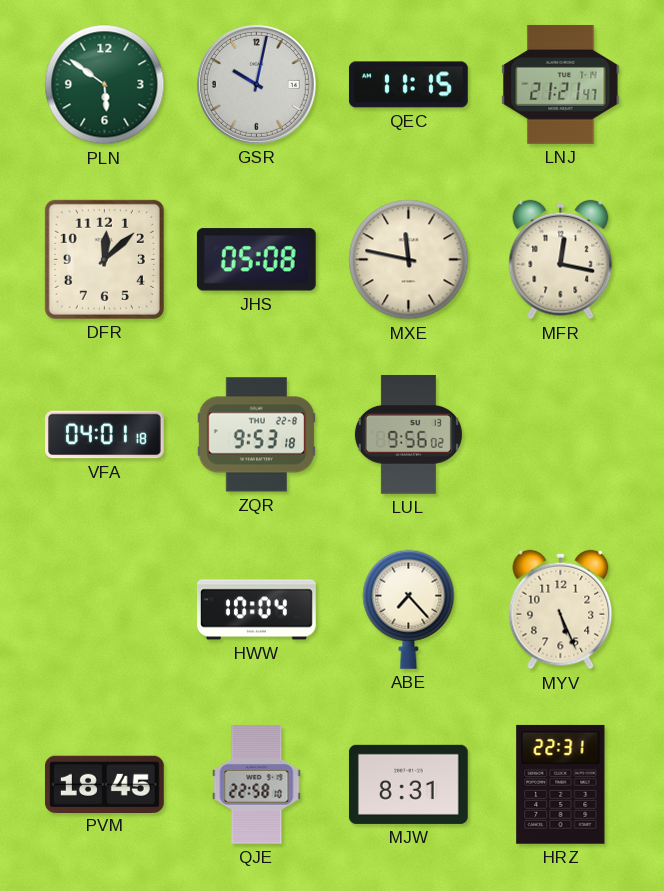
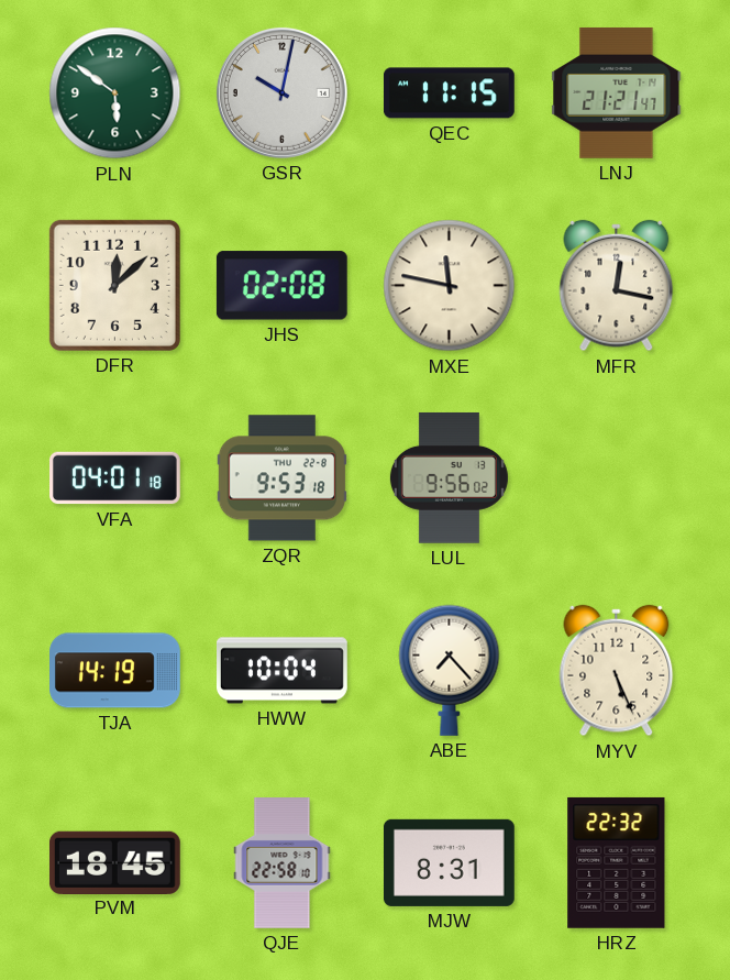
JHS: 05:08 -> 02:08
TJA: none -> 14:19
HRZ: 22:31 -> 22:32
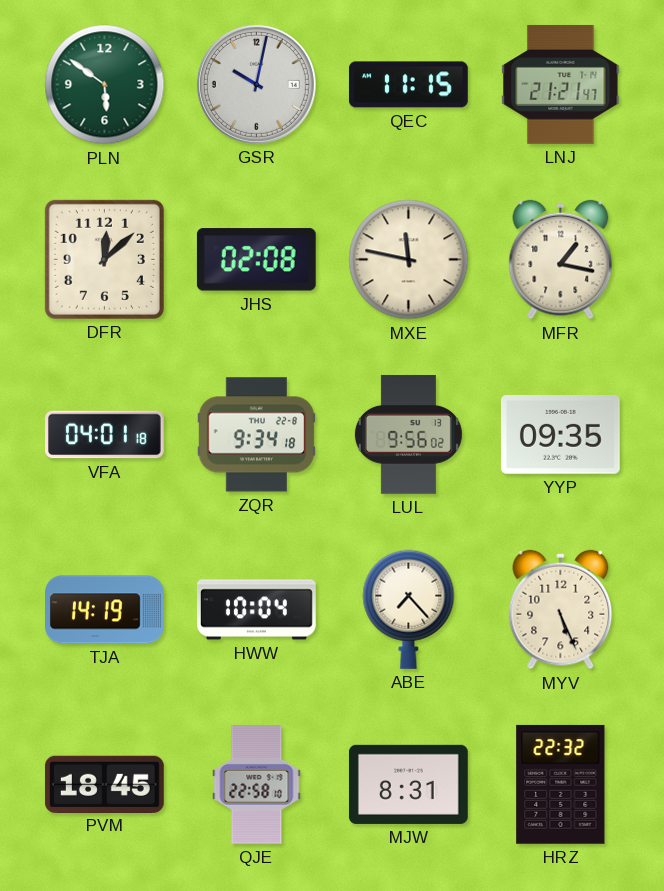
MFR: 12:17 -> 1:17
ZQR: 9:53 -> 9:34
YYP: none -> 09:35
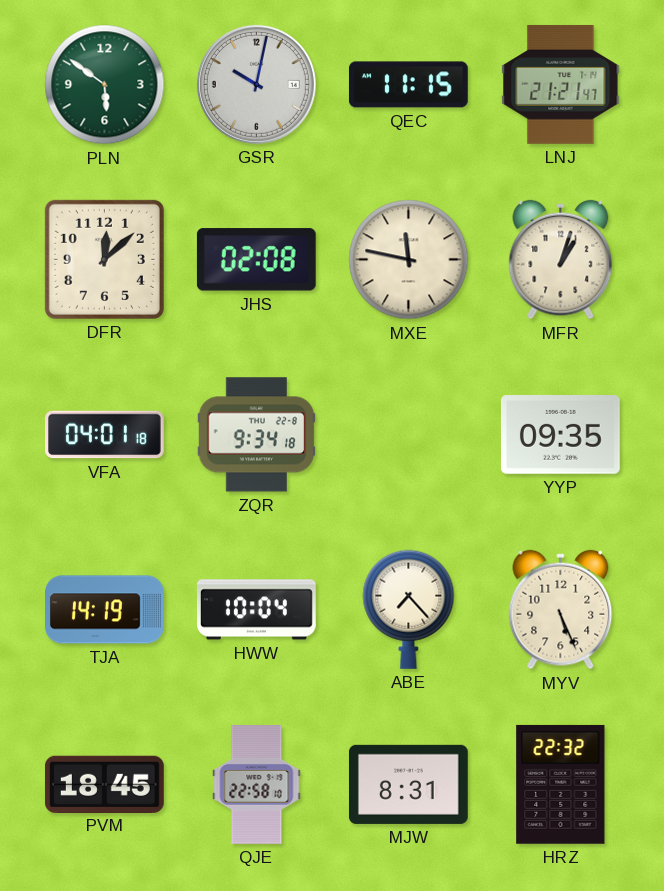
MFR: 1:17 -> 1:03
LUL: 9:56 -> none
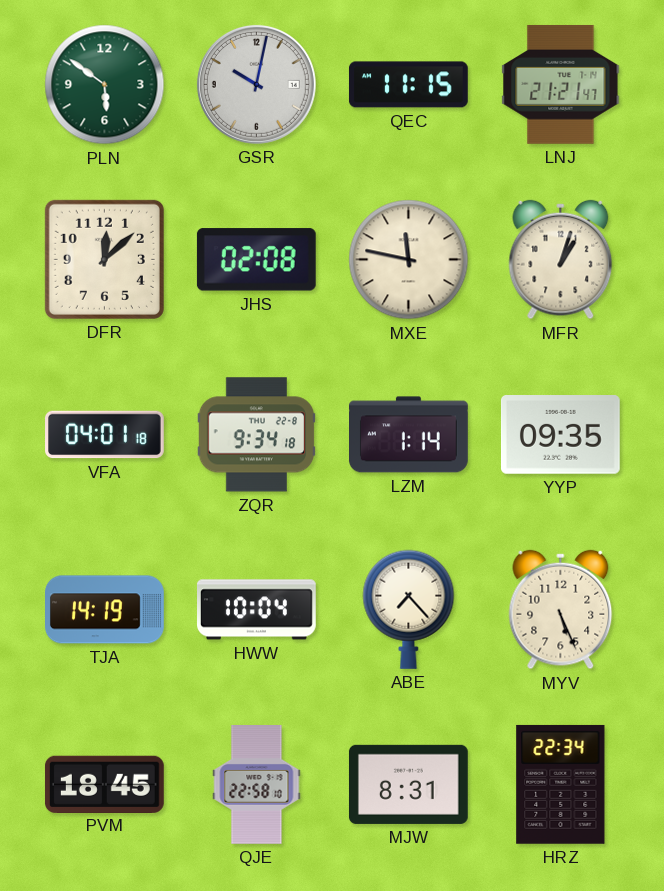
LZM: none -> 1:14
HRZ: 22:32 -> 22:34
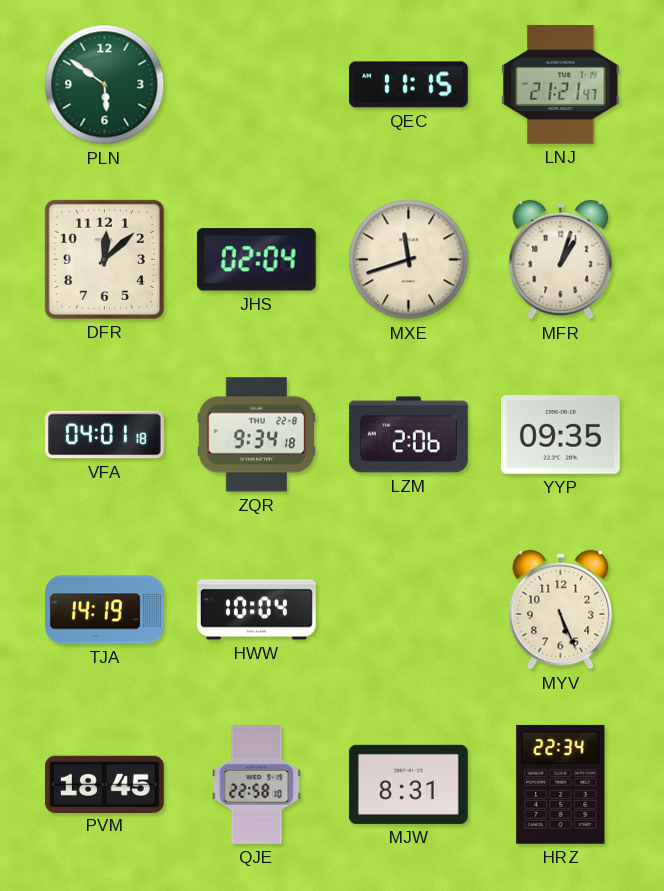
GSR: 10:02 -> none
JHS: 02:08 -> 02:04
MXE: 11:47 -> 11:42
LZM: 1:14 -> 2:06
ABE: 7:23 -> none
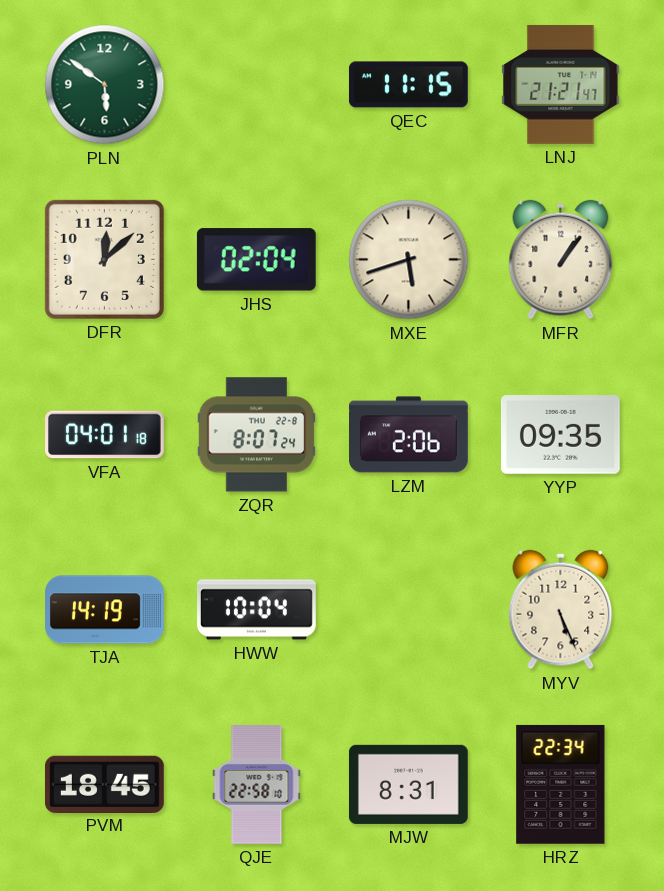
MXE: 11:42 -> 5:42
MFR: 1:03 -> 1:06
ZQR: 9:34 -> 8:07
